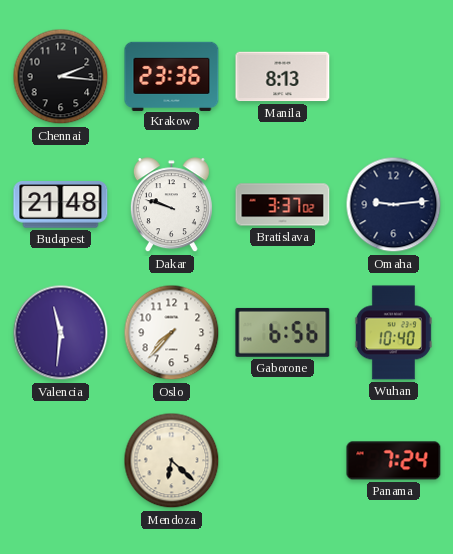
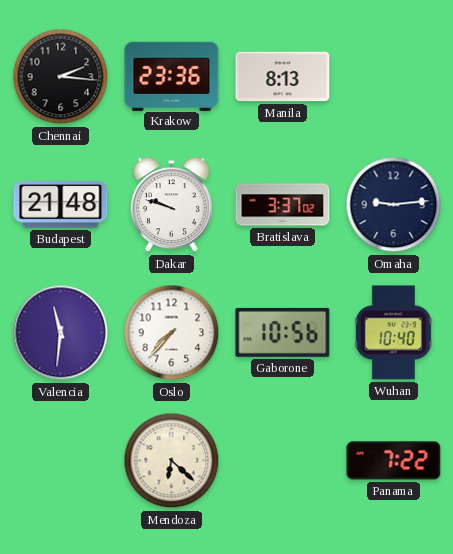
Gaborone: 6:56 -> 10:56
Panama: 7:24 -> 7:22
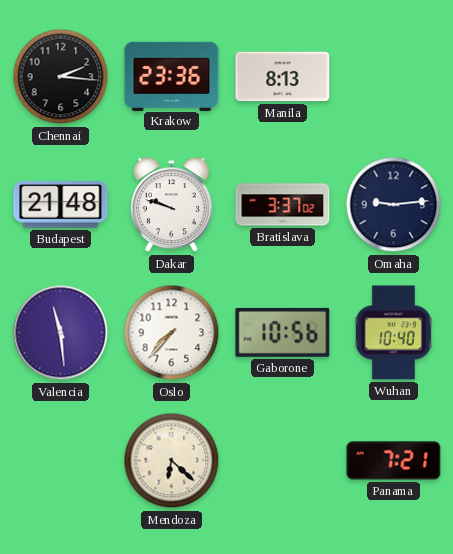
Valencia: 11:31 -> 11:29
Panama: 7:22 -> 7:21
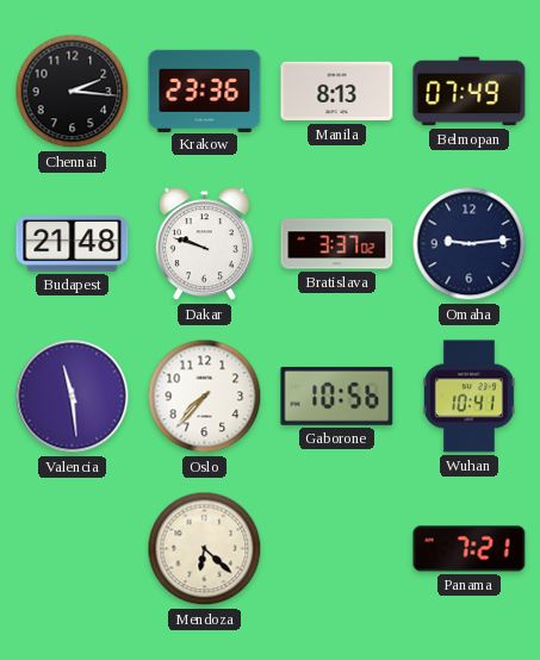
Belmopan: none -> 07:49
Wuhan: 10:40 -> 10:41
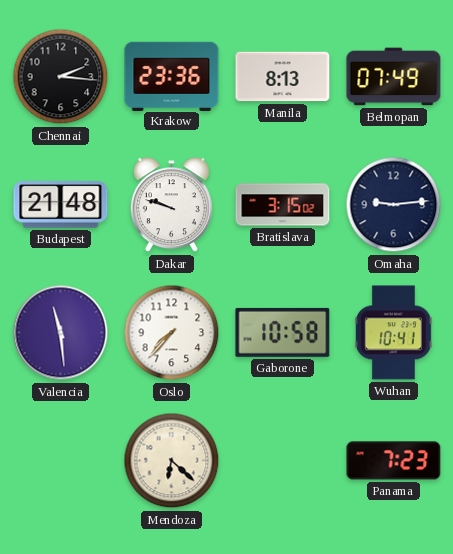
Bratislava: 3:37 -> 3:15
Gaborone: 10:56 -> 10:58
Panama: 7:21 -> 7:23
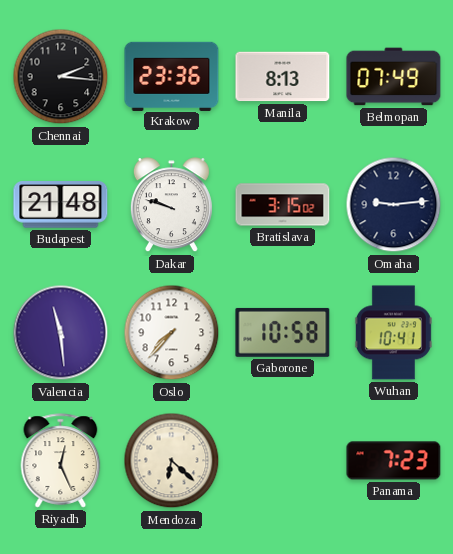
Riyadh: none -> 12:26
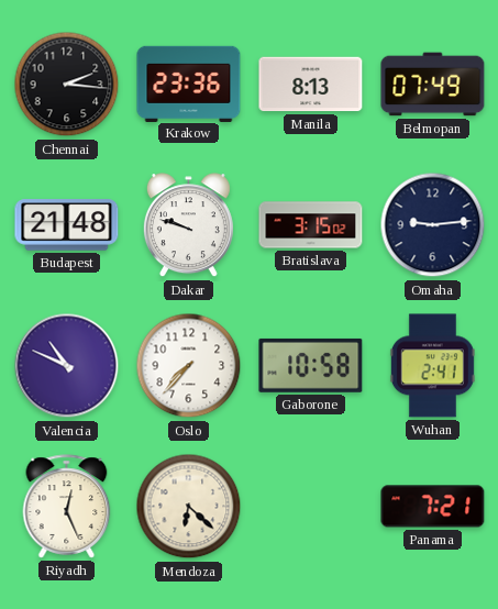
Valencia: 11:29 -> 10:49
Wuhan: 10:41 -> 2:41
Panama: 7:23 -> 7:21
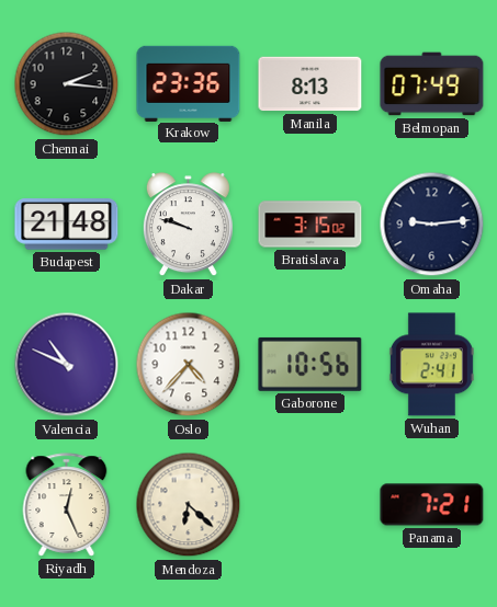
Oslo: 7:37 -> 4:37
Gaborone: 10:58 -> 10:56
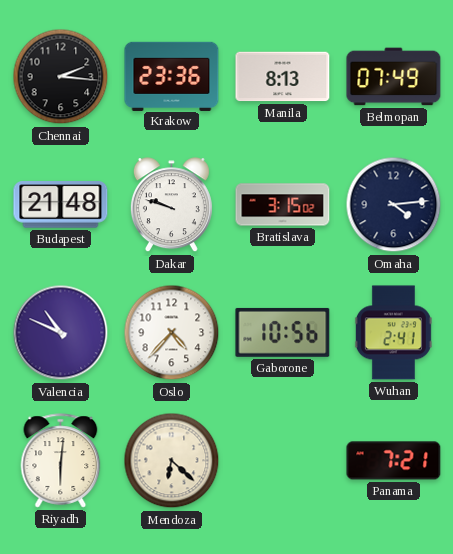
Omaha: 9:14 -> 4:14
Riyadh: 12:26 -> 6:01
